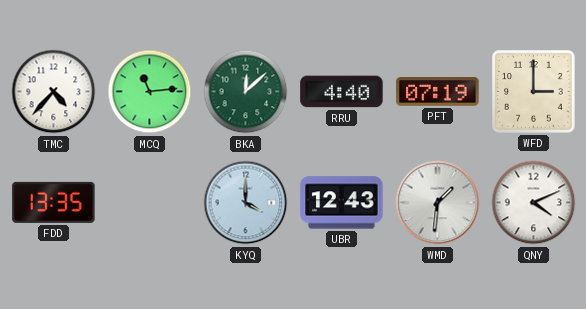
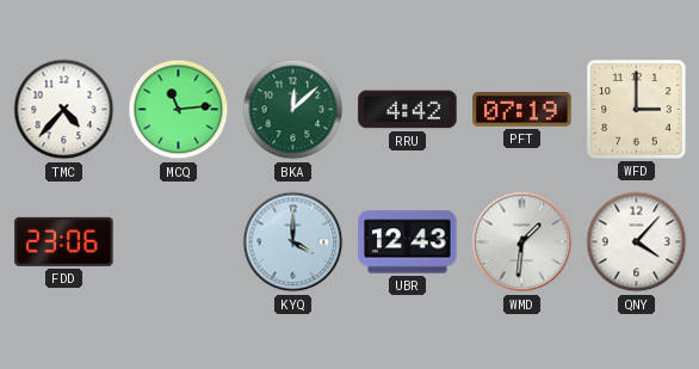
RRU: 4:40 -> 4:42
FDD: 13:35 -> 23:06
QNY: 4:11 -> 4:07
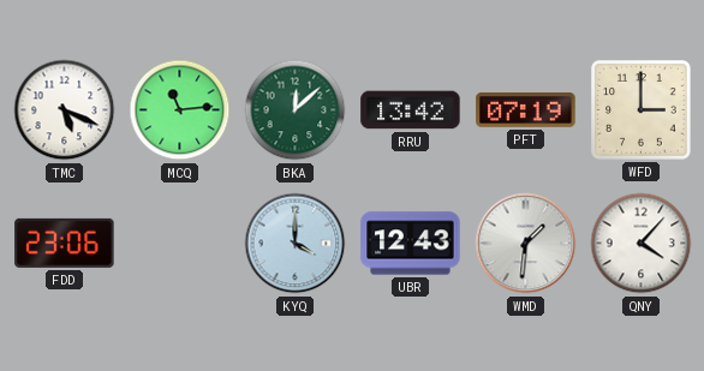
TMC: 4:37 -> 5:19
RRU: 4:42 -> 13:42
